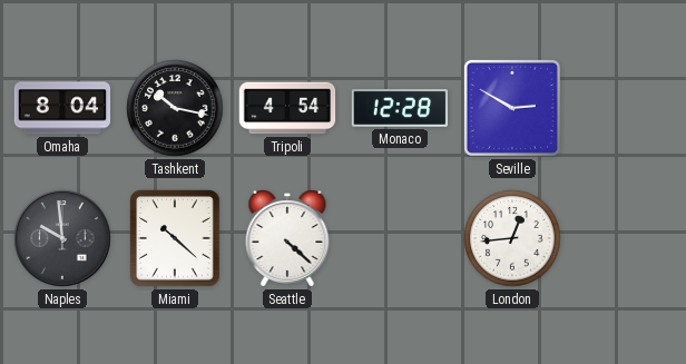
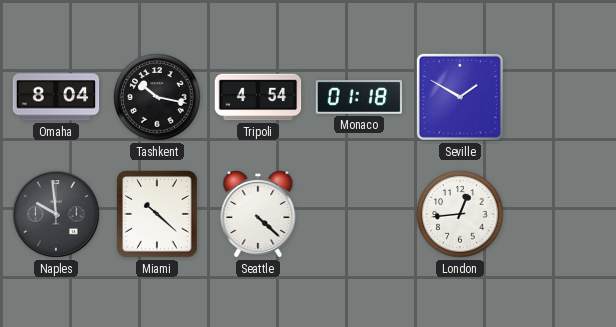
Monaco: 12:28 -> 01:18
Seville: 2:50 -> 1:50
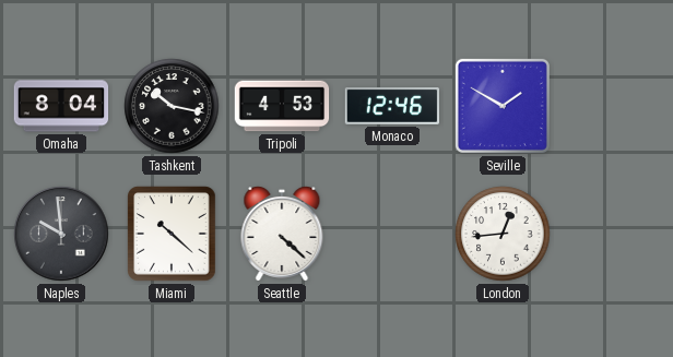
Tripoli: 4:54 -> 4:53
Monaco: 01:18 -> 12:46
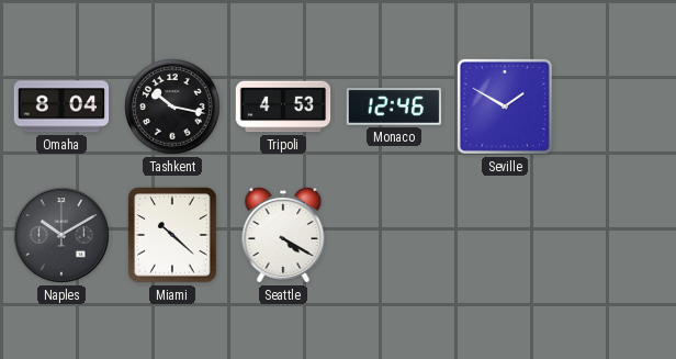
Naples: 9:59 -> 10:10
Seattle: 4:22 -> 4:20
London: 12:44 -> none
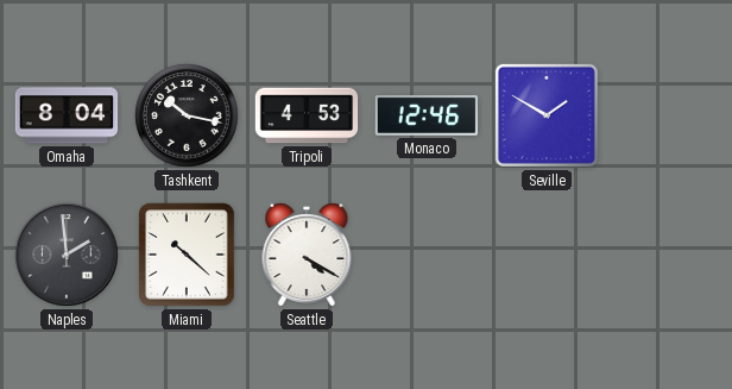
Naples: 10:10 -> 1:59
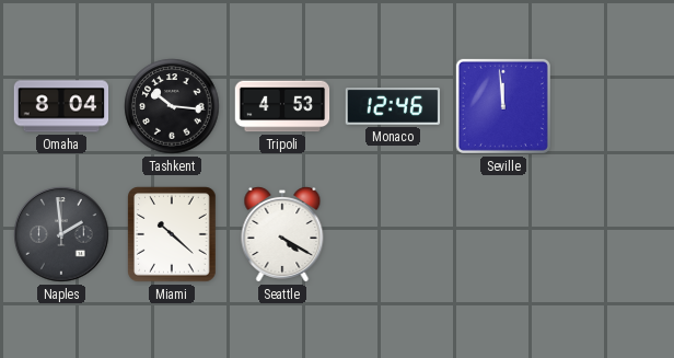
Tashkent: 10:17 -> 10:16
Seville: 1:50 -> 11:59
